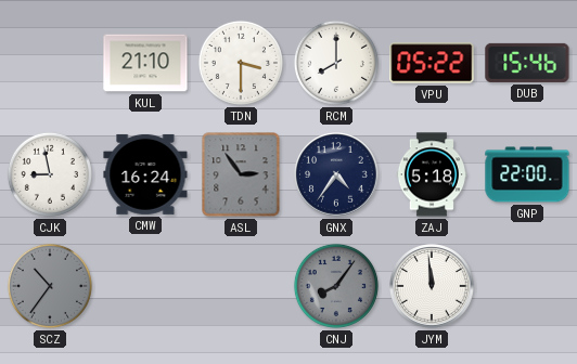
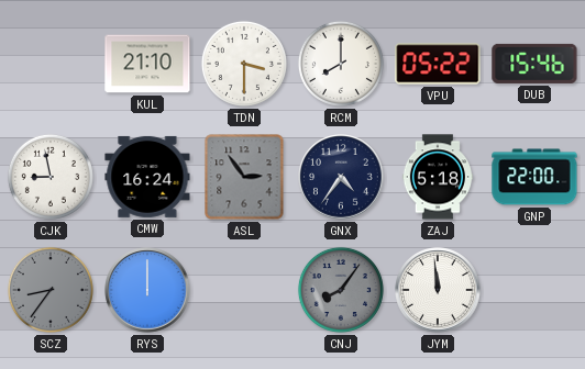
SCZ: 10:36 -> 8:36
RYS: none -> 12:00
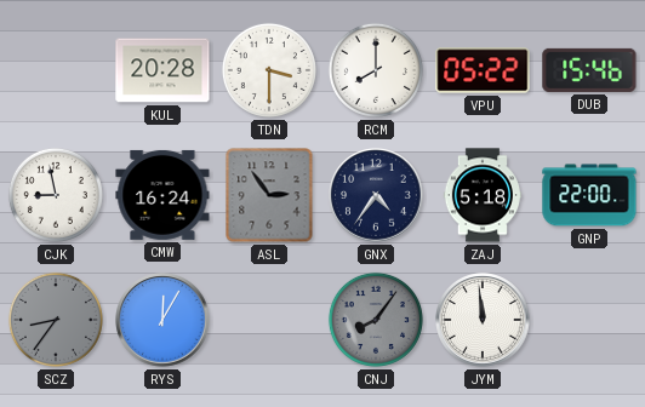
KUL: 21:10 -> 20:28
RYS: 12:00 -> 12:05
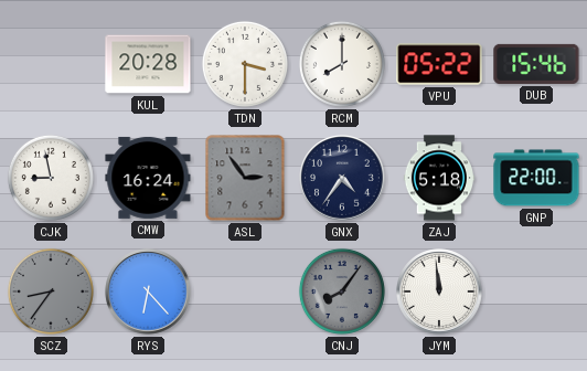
RYS: 12:05 -> 6:23
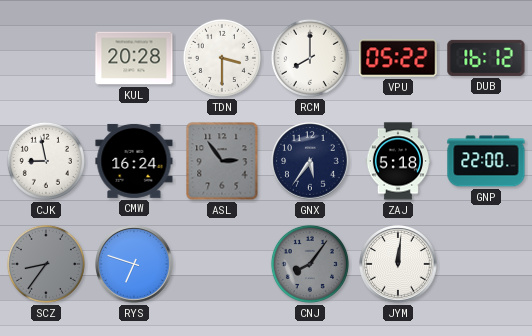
DUB: 15:46 -> 16:12
GNX: 4:36 -> 5:36
RYS: 6:23 -> 6:48
JYM: 11:59 -> 12:01
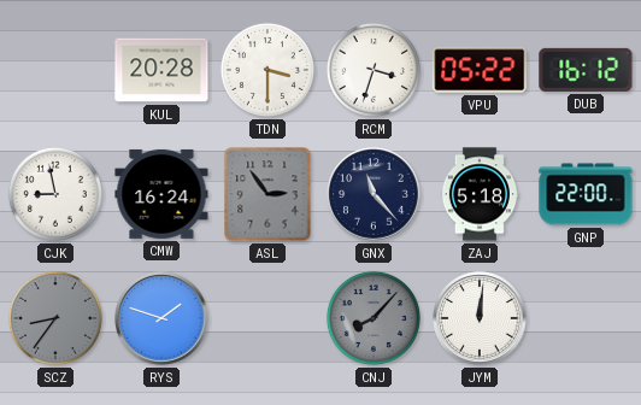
RCM: 8:00 -> 3:33
GNX: 5:36 -> 11:23
RYS: 6:48 -> 1:48
CNJ: 8:06 -> 8:07
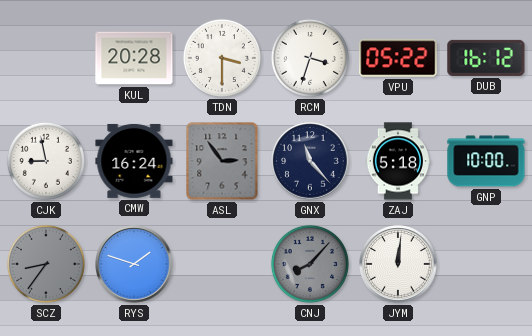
GNP: 22:00 -> 10:00
